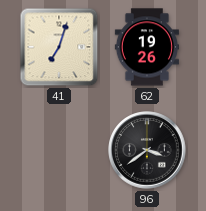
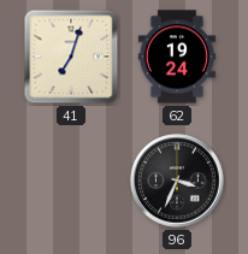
62: 19:26 -> 19:24
96: 3:39 -> 3:34
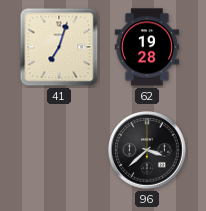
62: 19:24 -> 19:28
96: 3:34 -> 3:38
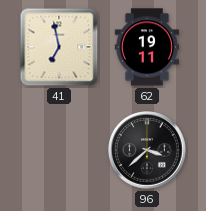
41: 7:03 -> 6:58
62: 19:28 -> 19:11
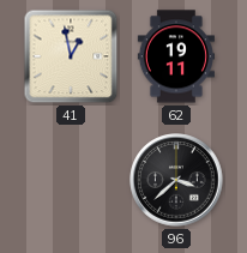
41: 6:58 -> 12:58
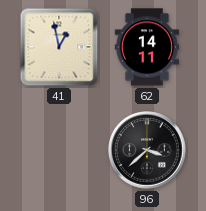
62: 19:11 -> 14:11
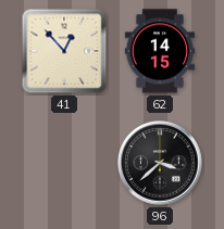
41: 12:58 -> 12:53
62: 14:11 -> 14:15
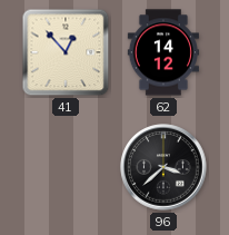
62: 14:15 -> 14:12
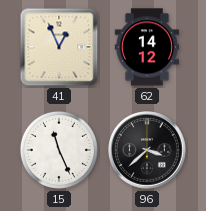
41: 12:53 -> 12:56
15: none -> 11:26
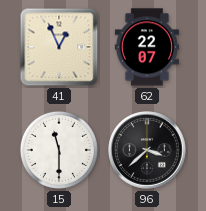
62: 14:12 -> 22:07
15: 11:26 -> 11:30
